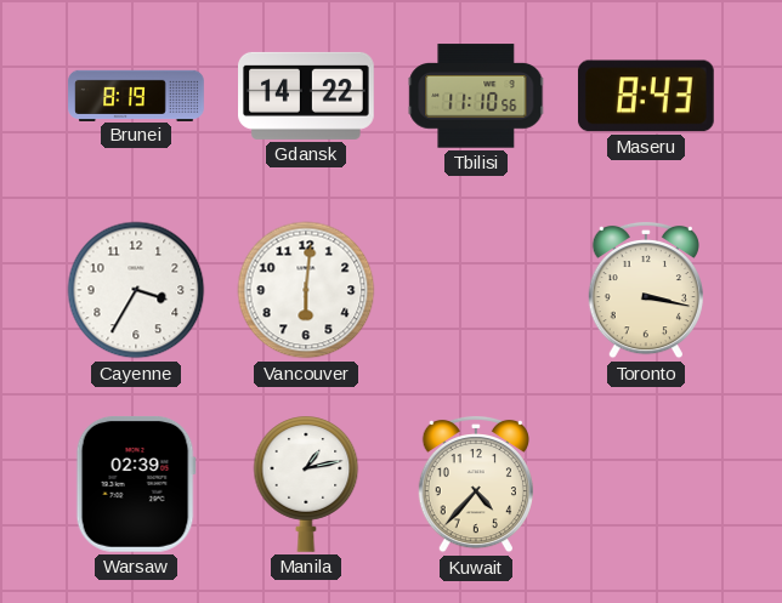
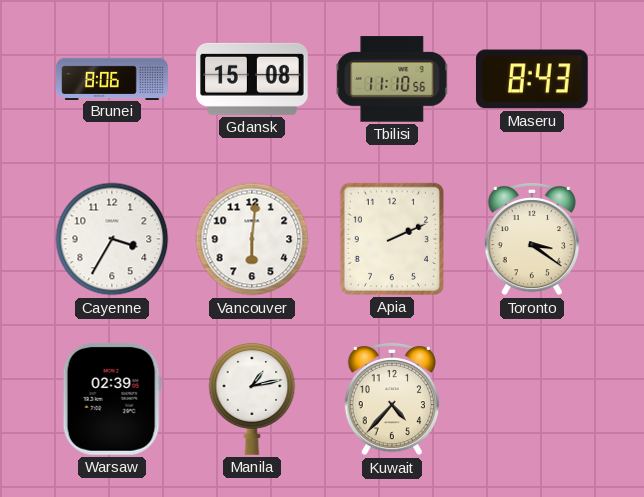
Brunei: 8:19 -> 8:06
Gdansk: 14:22 -> 15:08
Apia: none -> 2:11
Toronto: 3:17 -> 3:21
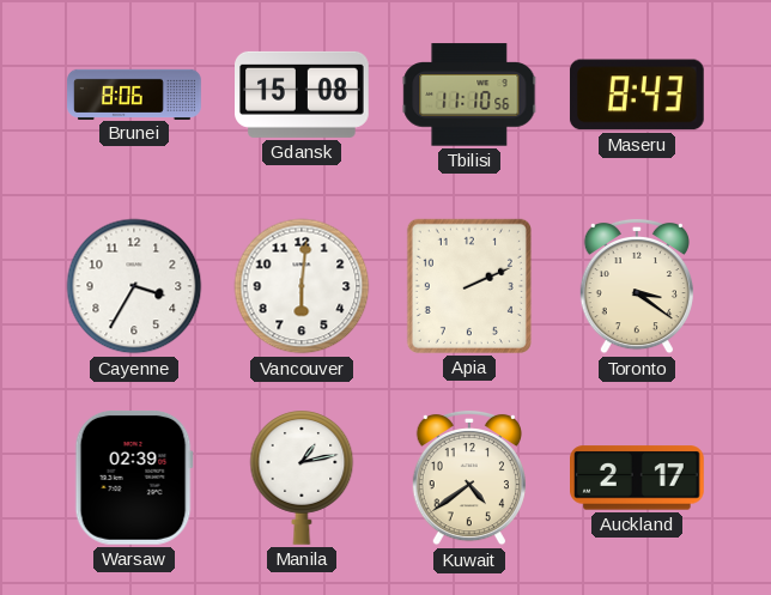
Kuwait: 4:37 -> 4:39
Auckland: none -> 2:17
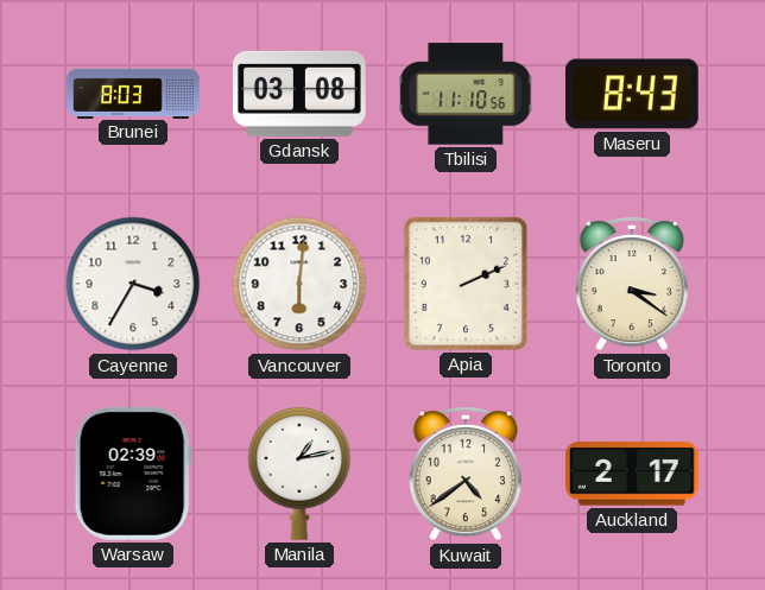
Brunei: 8:06 -> 8:03
Gdansk: 15:08 -> 03:08
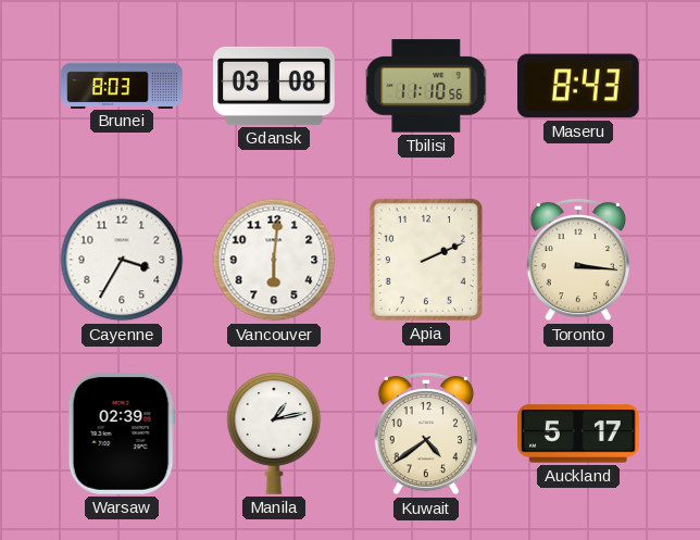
Toronto: 3:21 -> 3:16
Auckland: 2:17 -> 5:17
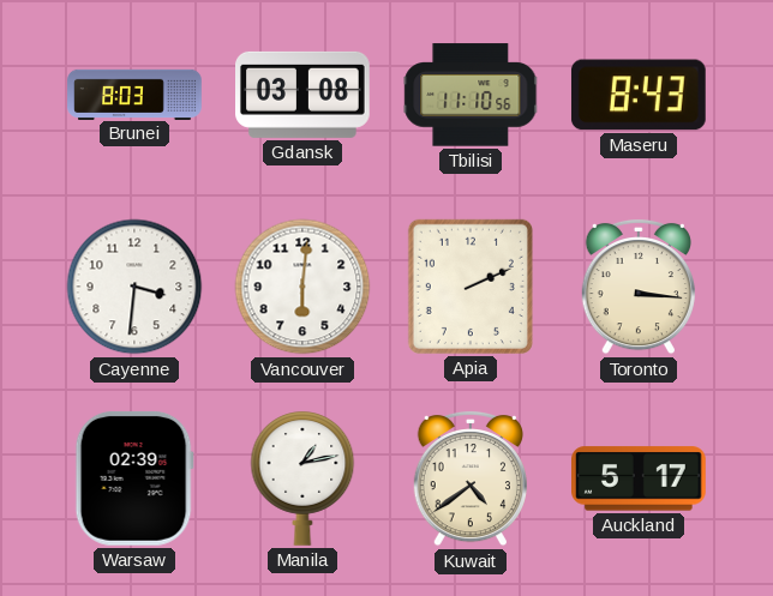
Cayenne: 3:35 -> 3:31
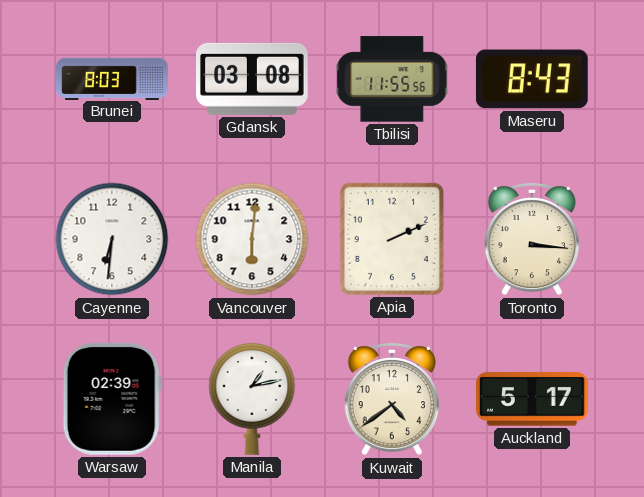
Tbilisi: 11:10 -> 11:55
Cayenne: 3:31 -> 6:31
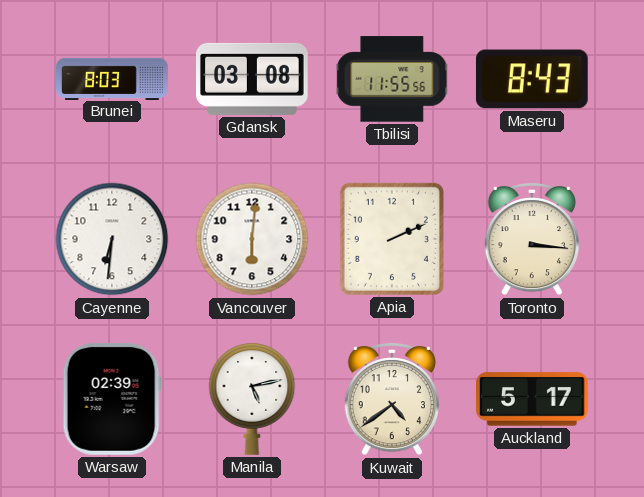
Manila: 1:13 -> 5:13
